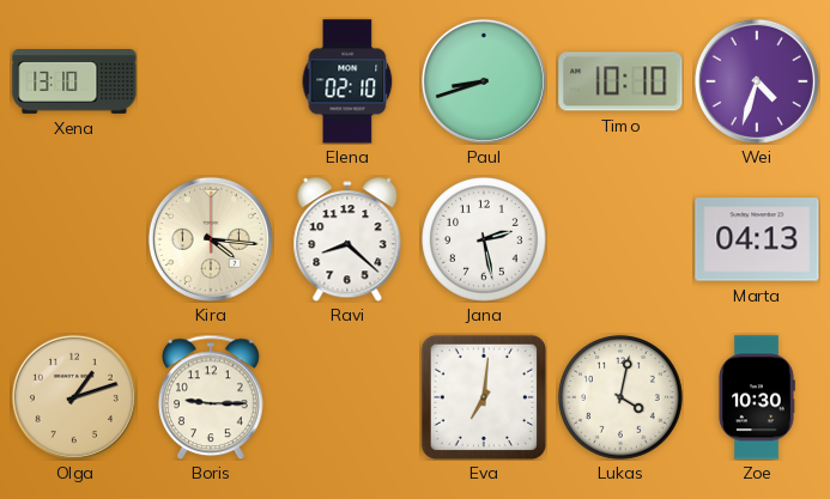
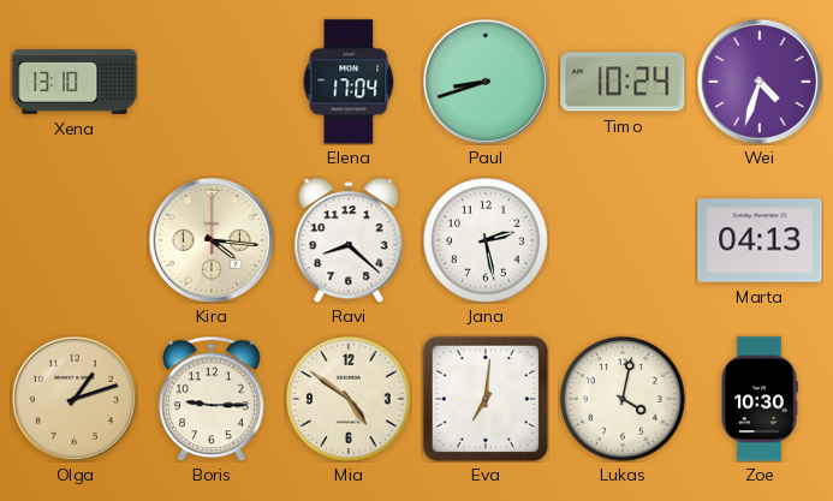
Elena: 02:10 -> 17:04
Timo: 10:10 -> 10:24
Mia: none -> 4:51
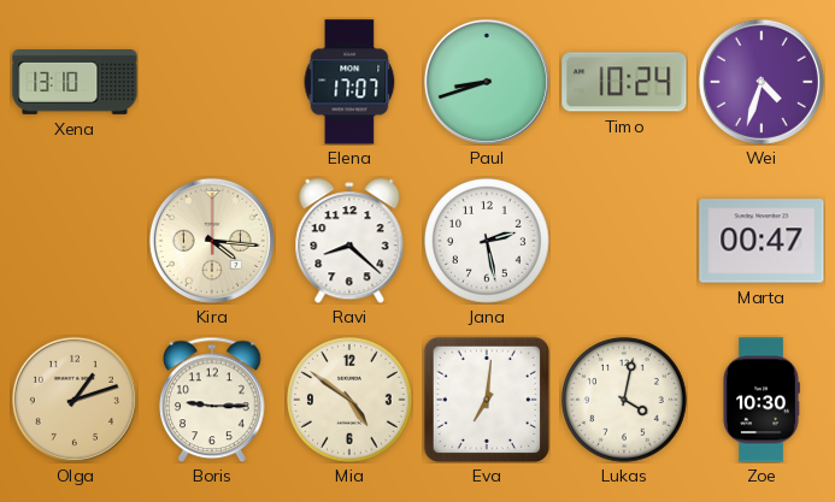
Elena: 17:04 -> 17:07
Marta: 04:13 -> 00:47
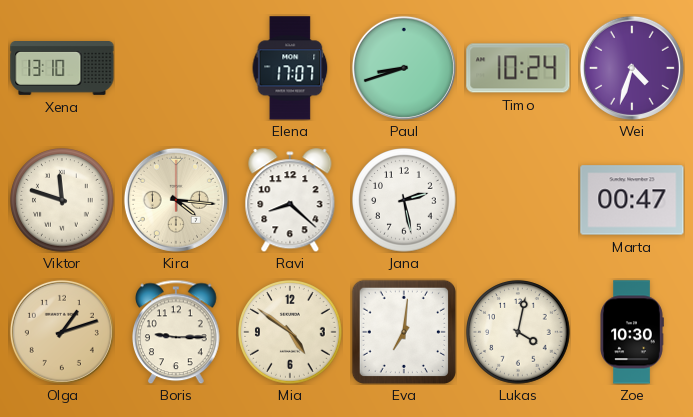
Viktor: none -> 11:48
